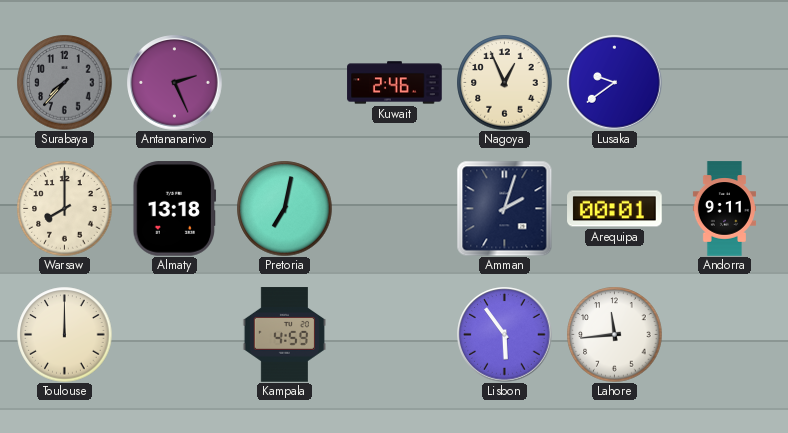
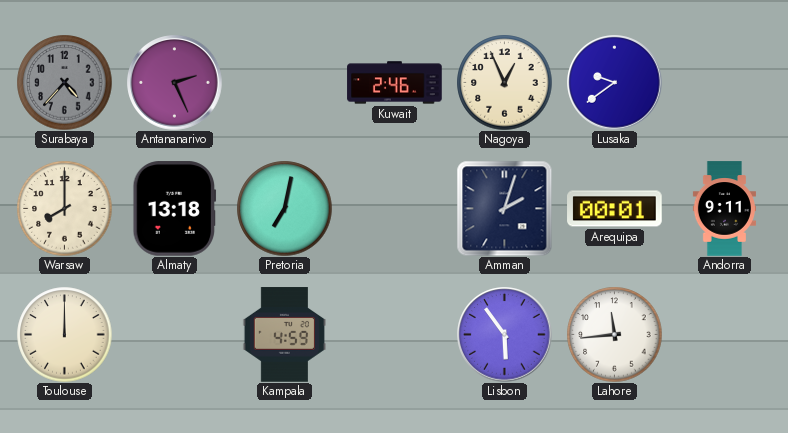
Surabaya: 7:37 -> 4:37
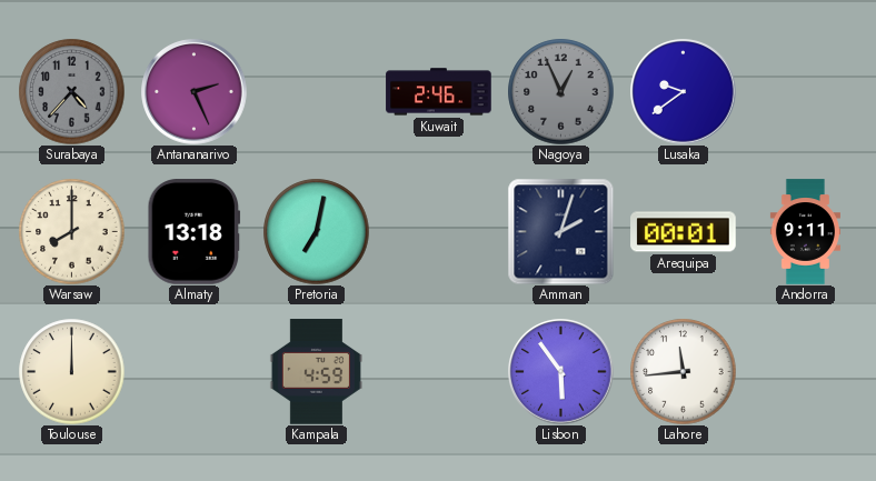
Nagoya dial: cream -> grey
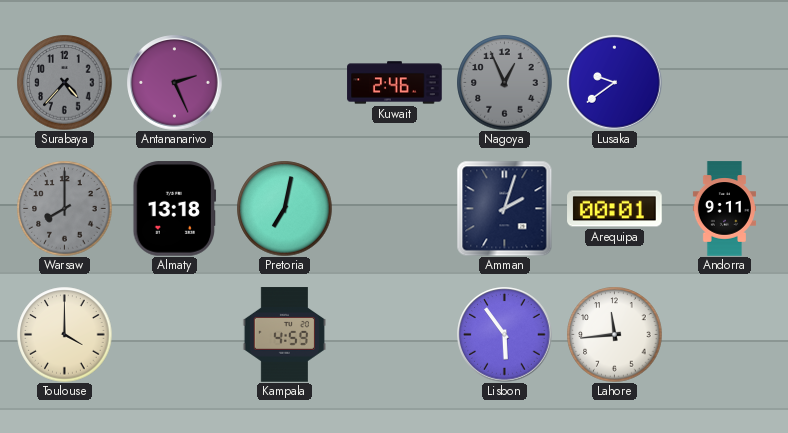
Warsaw dial: cream -> grey
Toulouse: 12:00 -> 4:00
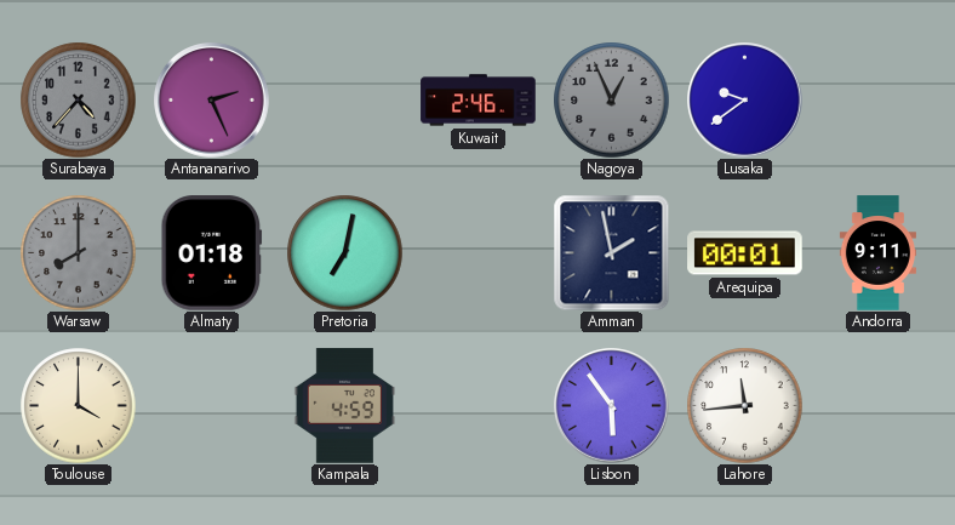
Almaty: 13:18 -> 01:18
Amman: 2:03 -> 1:58
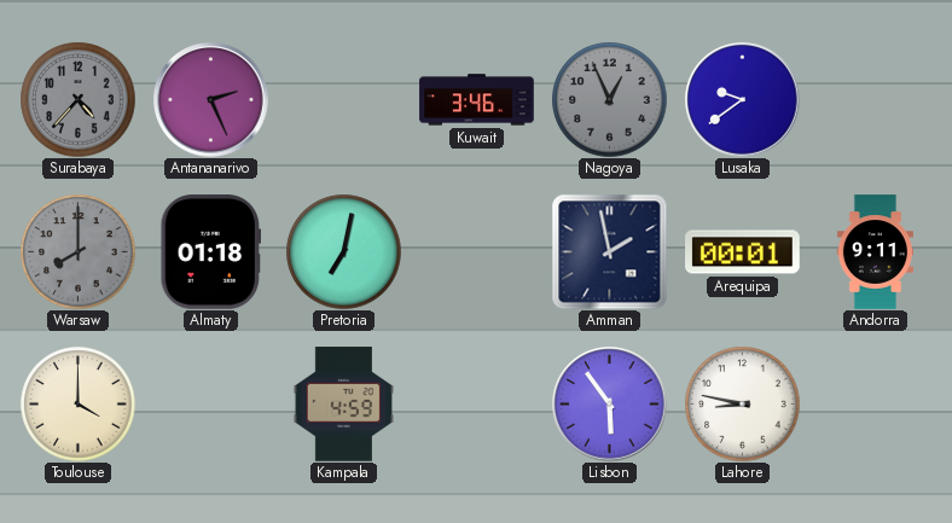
Kuwait: 2:46 -> 3:46
Lahore: 11:44 -> 8:47
